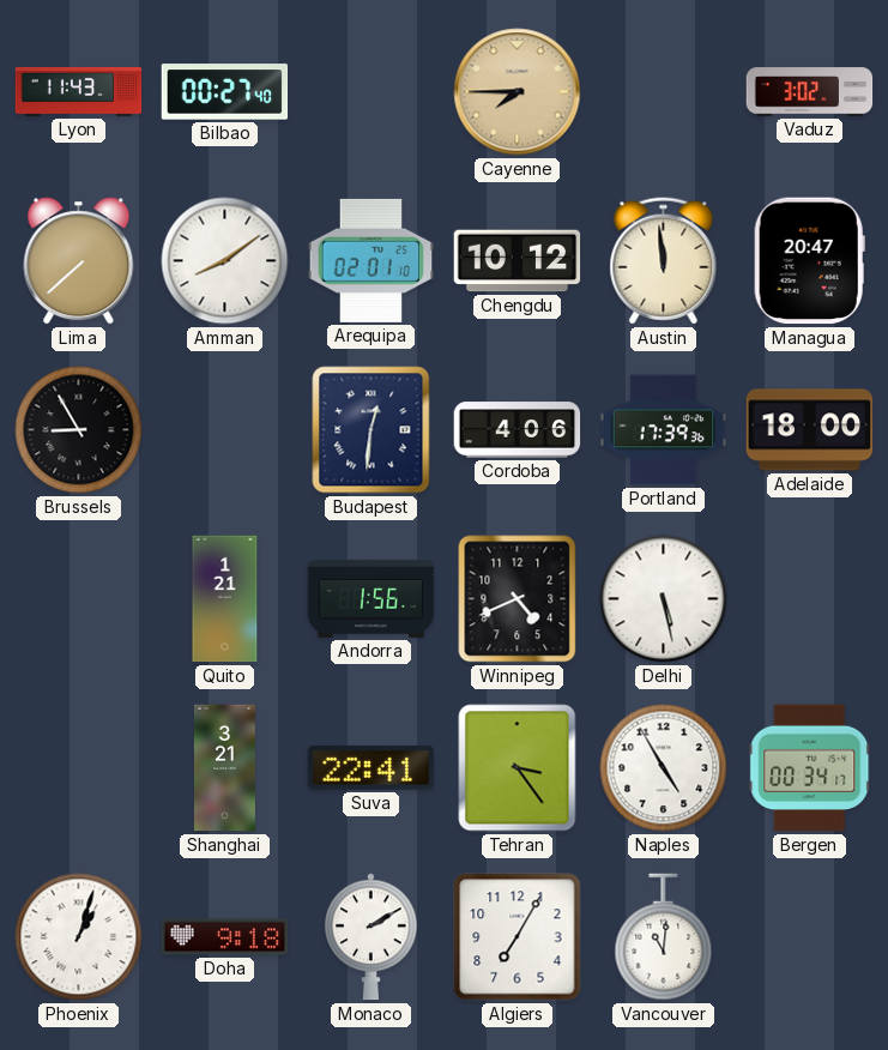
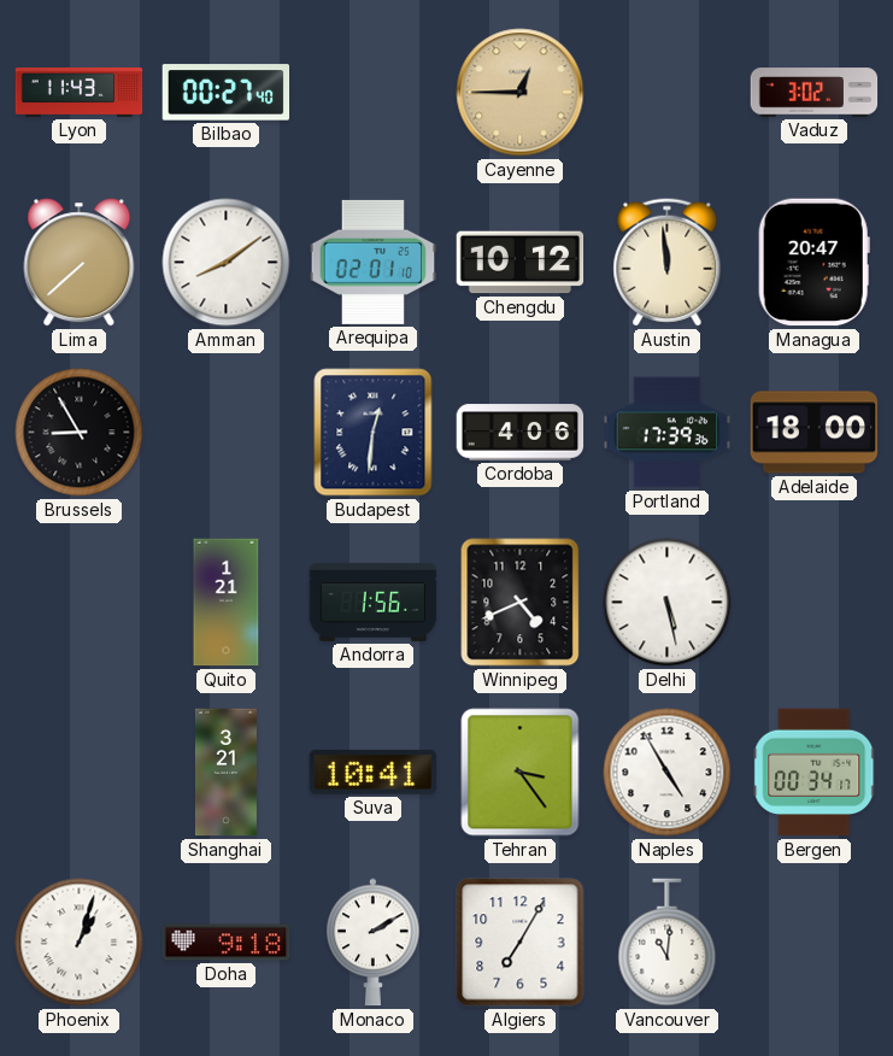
Cayenne: 7:45 -> 12:45
Suva: 22:41 -> 10:41
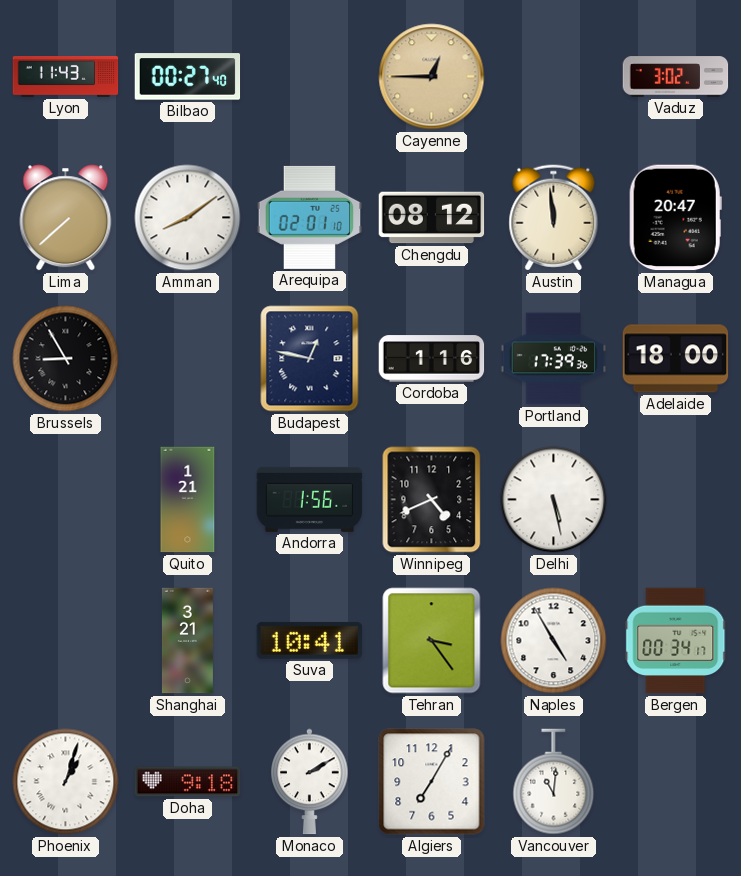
Chengdu: 10:12 -> 08:12
Budapest: 12:31 -> 12:47
Cordoba: 4:06 -> 1:16
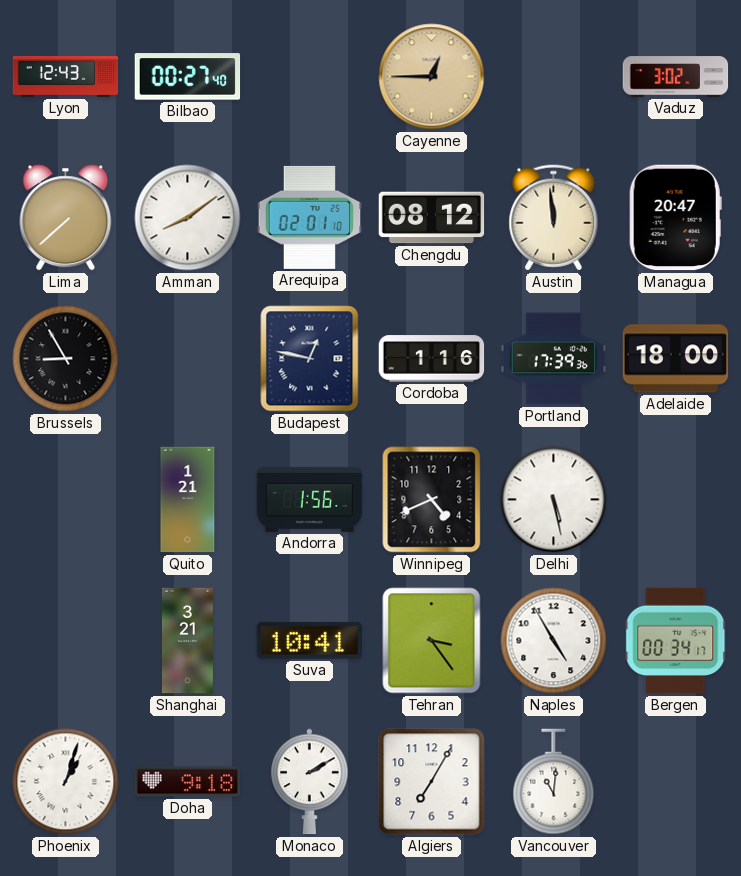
Lyon: 11:43 -> 12:43
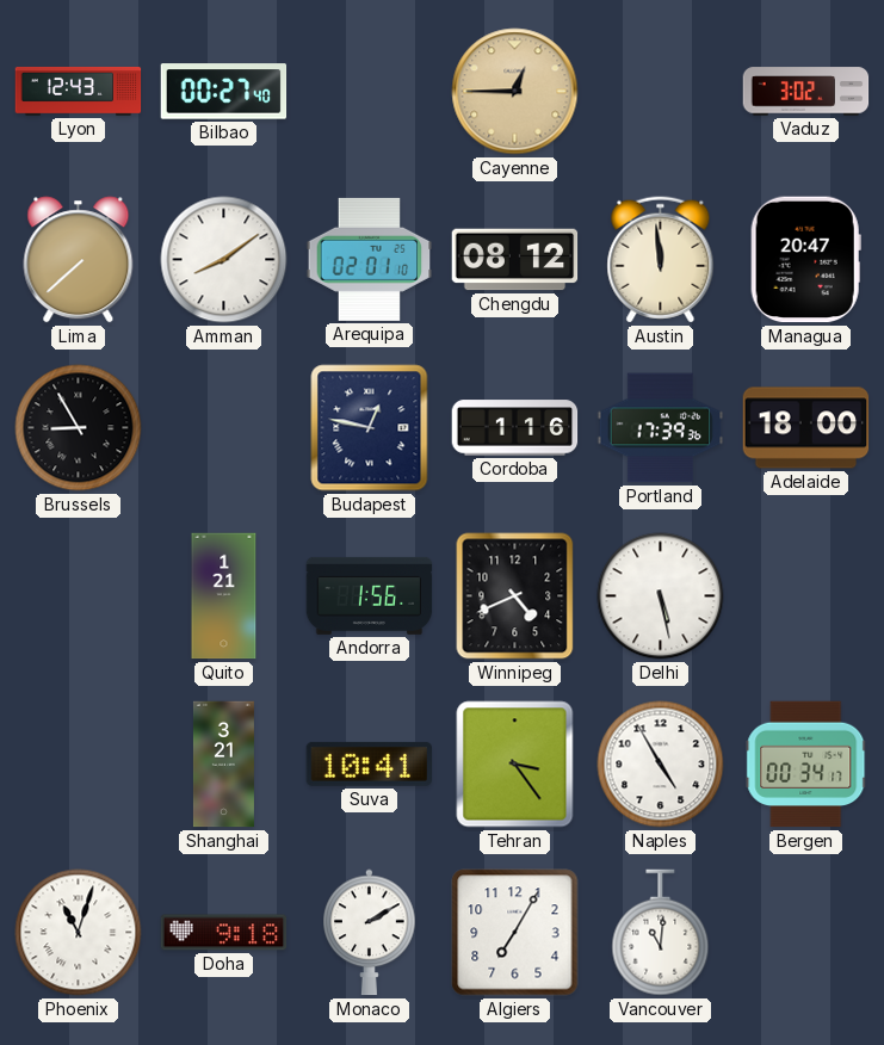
Phoenix: 1:03 -> 11:03
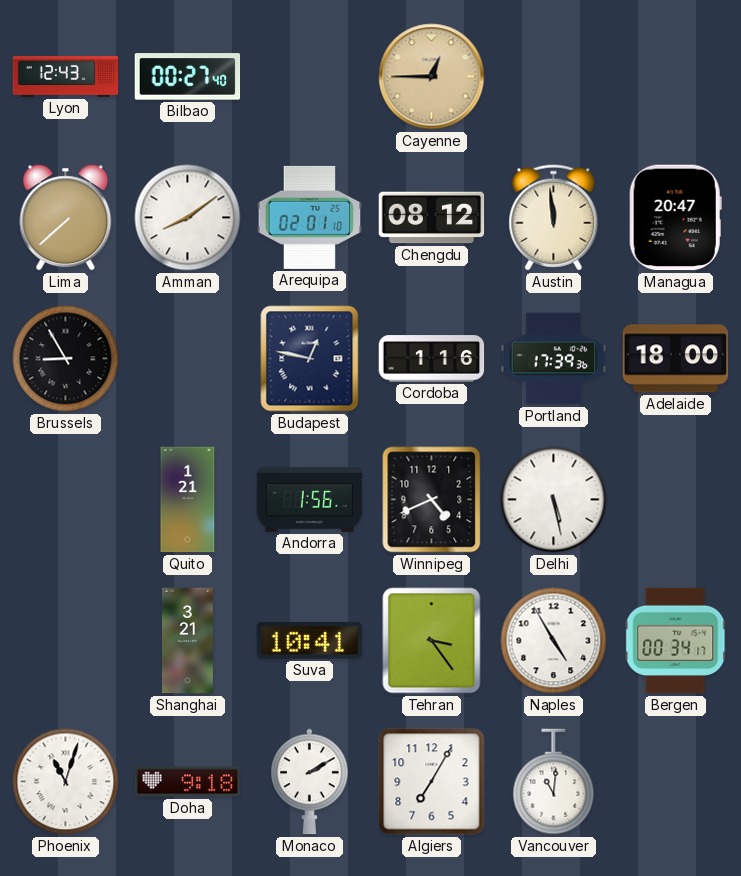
Vaduz: 3:02 -> none
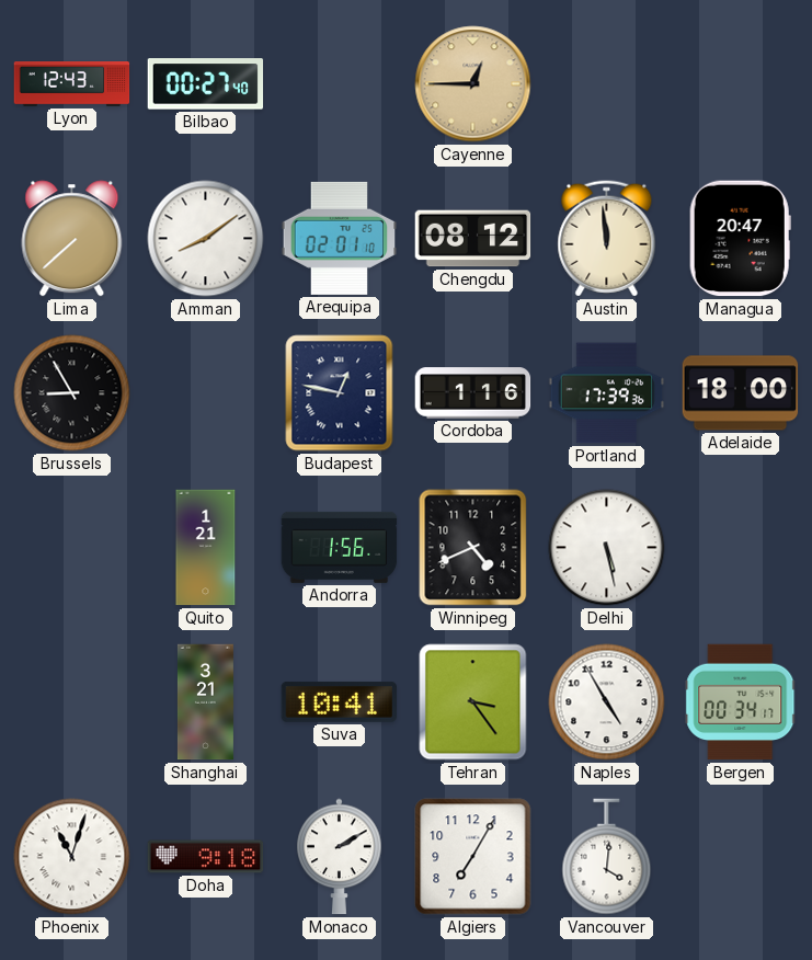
Vancouver: 11:01 -> 4:01
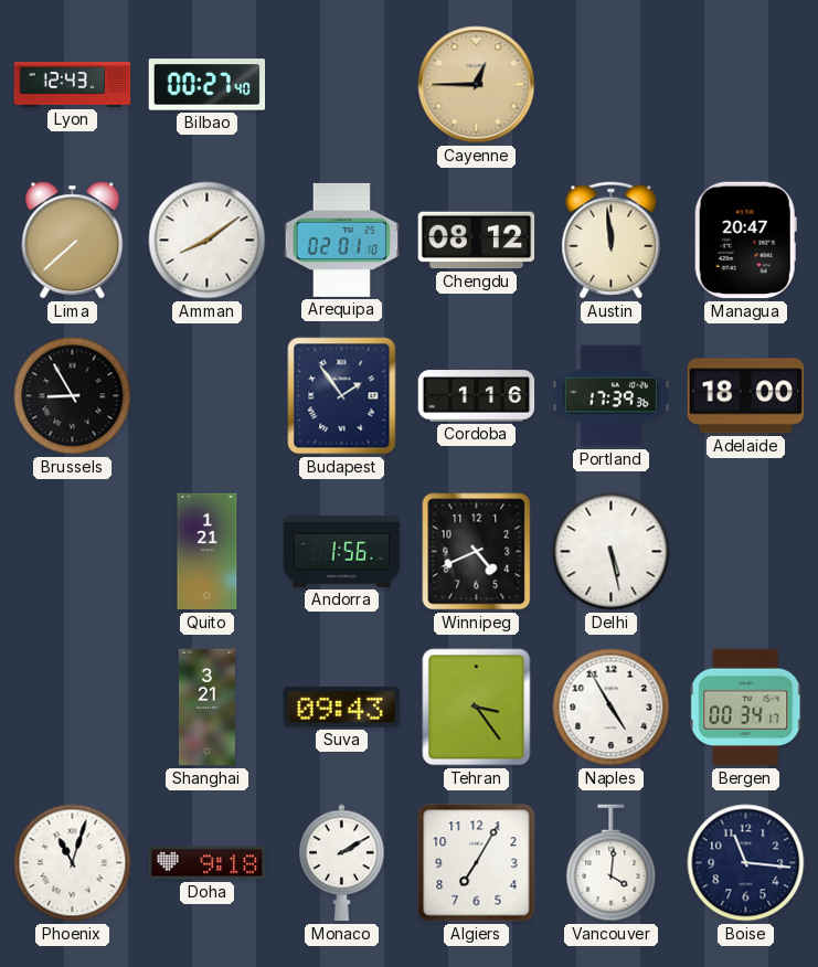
Budapest: 12:47 -> 1:54
Suva: 10:41 -> 09:43
Boise: none -> 11:16
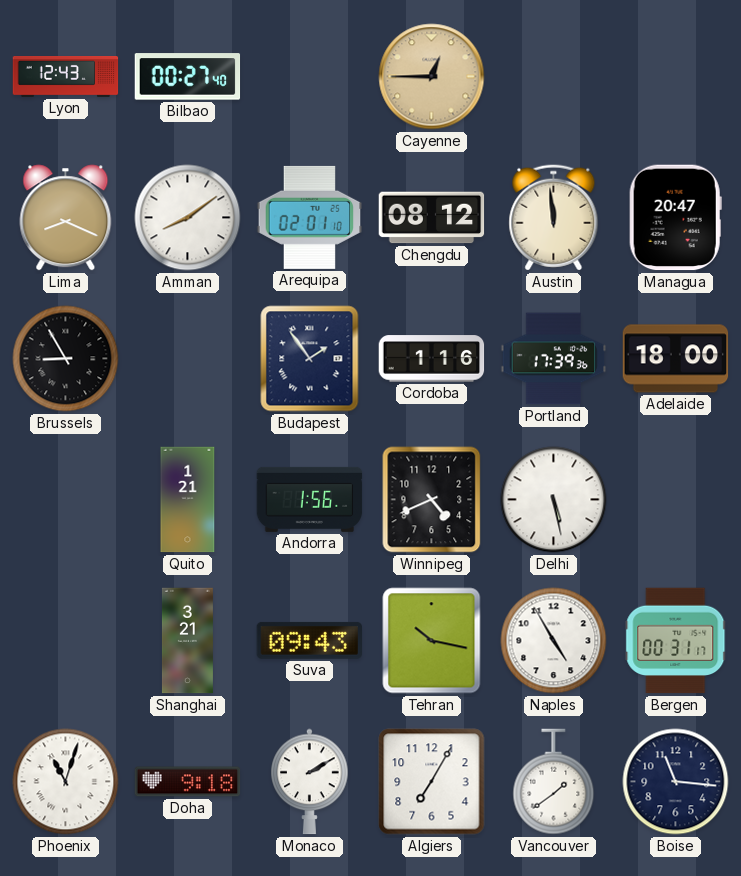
Lima: 7:38 -> 8:19
Tehran: 3:24 -> 10:17
Bergen: 00:34 -> 00:31
Vancouver: 4:01 -> 1:39
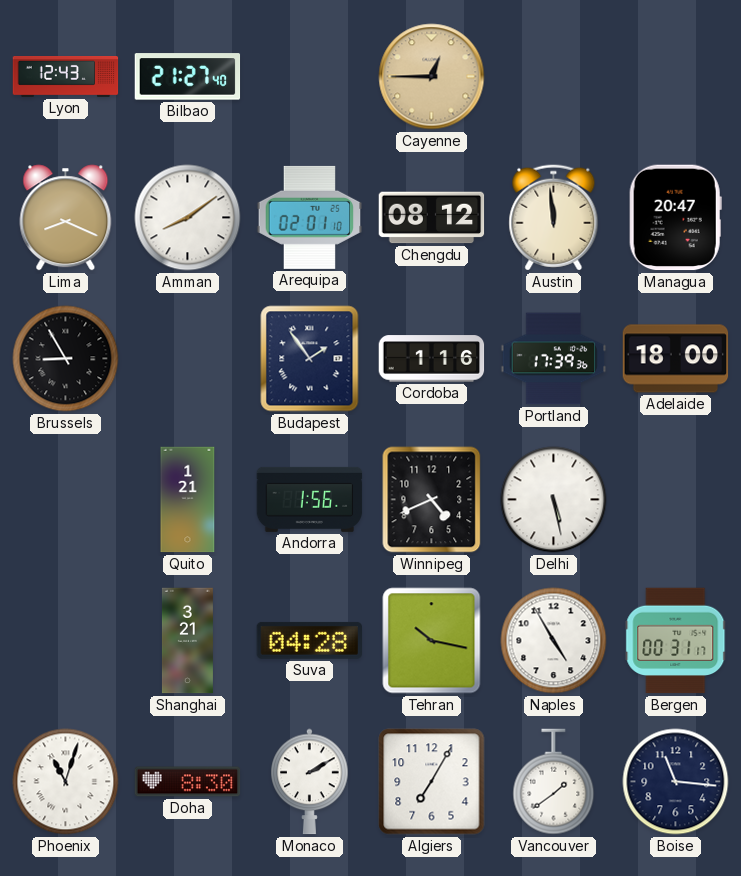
Bilbao: 00:27 -> 21:27
Suva: 09:43 -> 04:28
Doha: 9:18 -> 8:30
